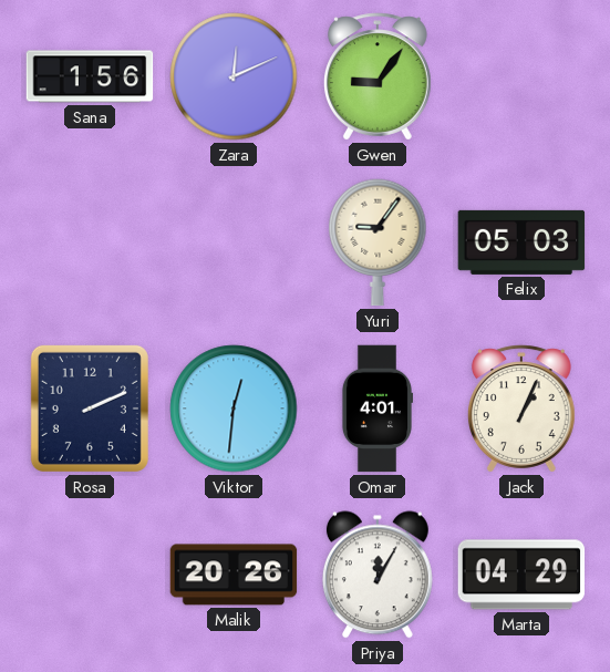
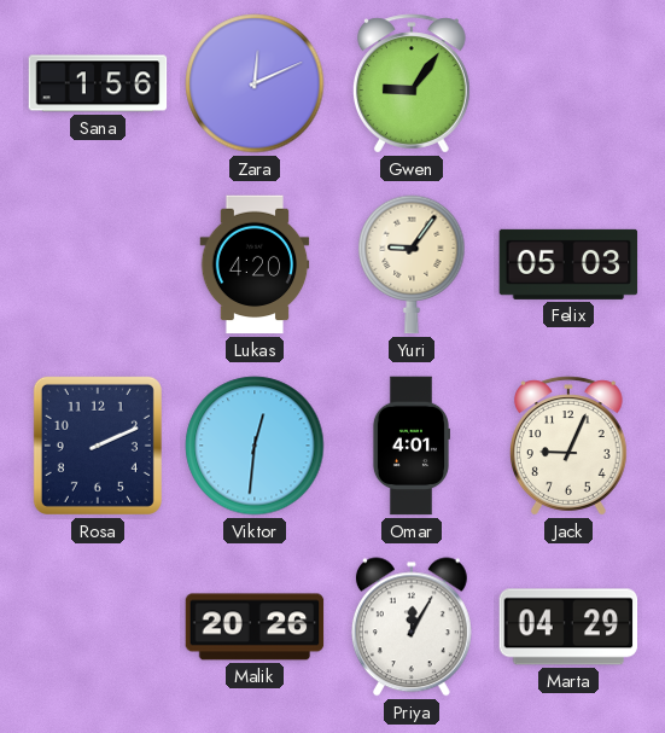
Lukas: none -> 4:20
Jack: 1:04 -> 9:04
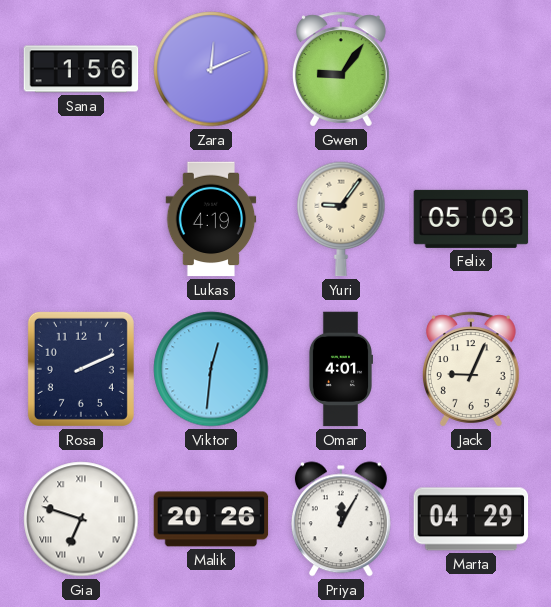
Lukas: 4:20 -> 4:19
Gia: none -> 6:48
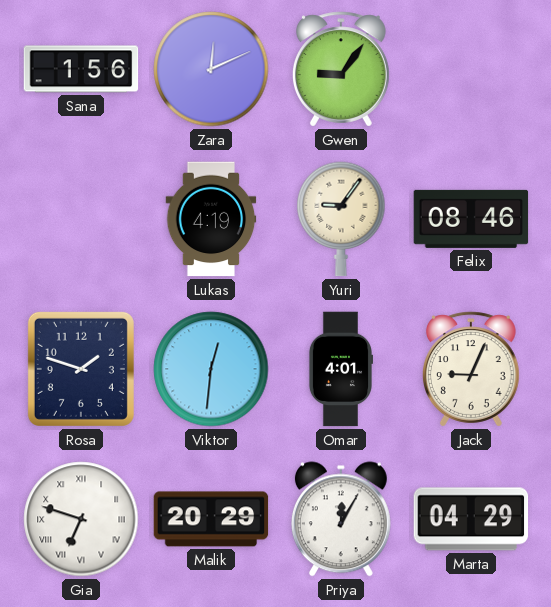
Felix: 05:03 -> 08:46
Rosa: 2:11 -> 1:48
Malik: 20:26 -> 20:29
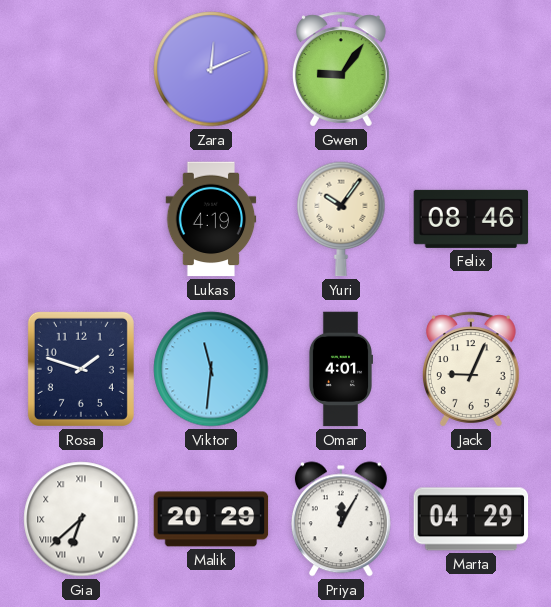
Sana: 1:56 -> none
Yuri: 9:06 -> 10:06
Viktor: 12:31 -> 11:31
Gia: 6:48 -> 6:38
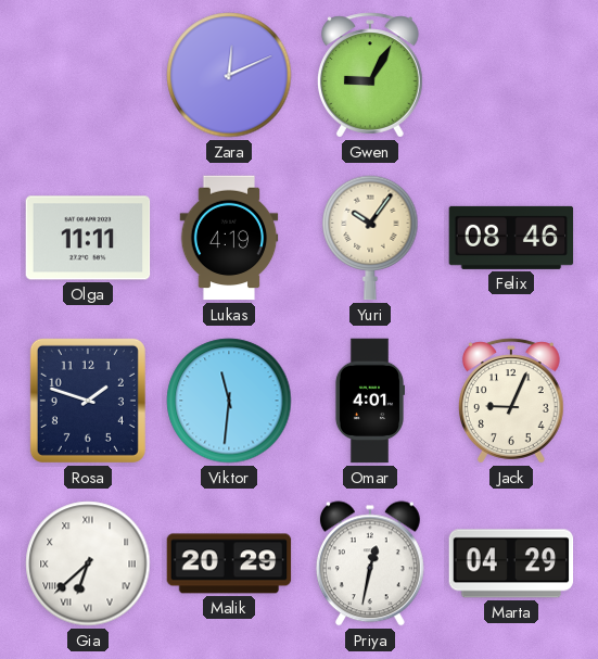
Gwen: 9:06 -> 9:05
Olga: none -> 11:11
Priya: 12:05 -> 12:32
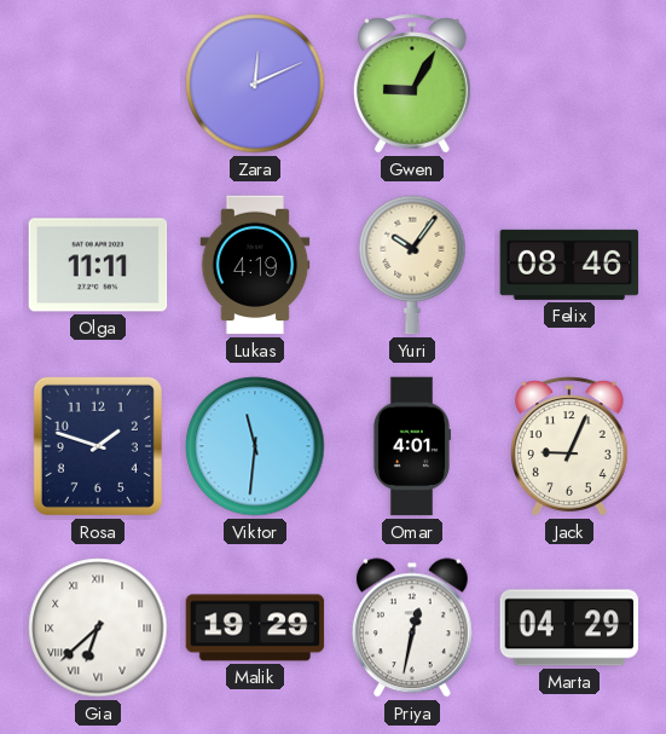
Malik: 20:29 -> 19:29
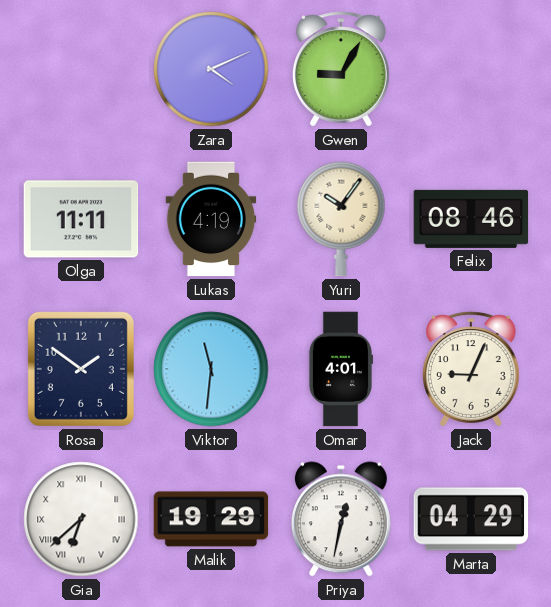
Zara: 12:11 -> 4:11
Rosa: 1:48 -> 1:51
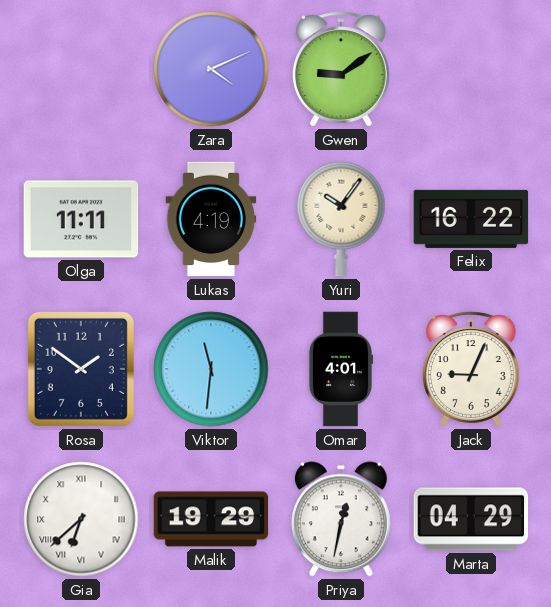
Gwen: 9:05 -> 9:09
Felix: 08:46 -> 16:22
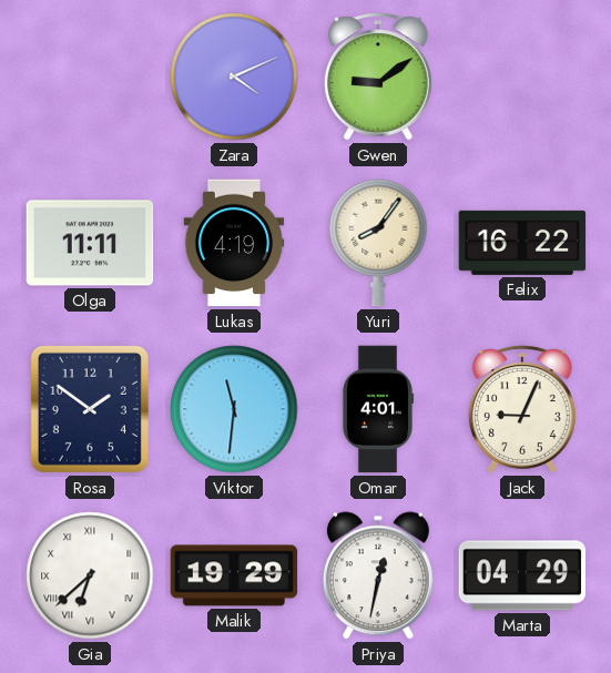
Yuri: 10:06 -> 8:06
